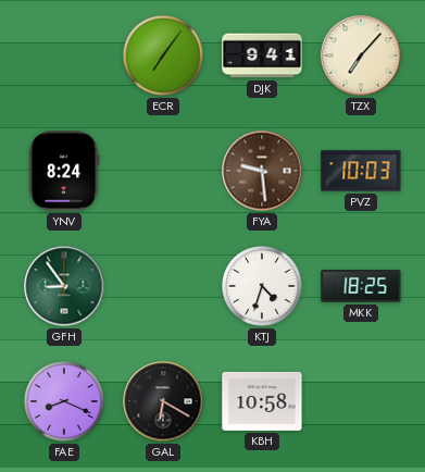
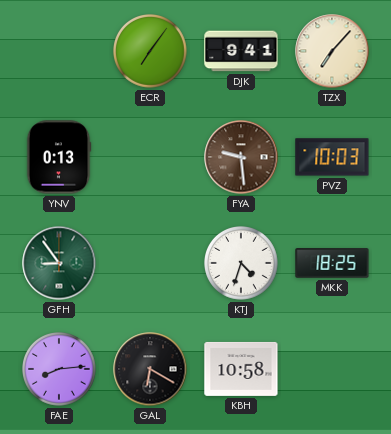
YNV: 8:24 -> 0:13
FAE: 8:19 -> 8:14
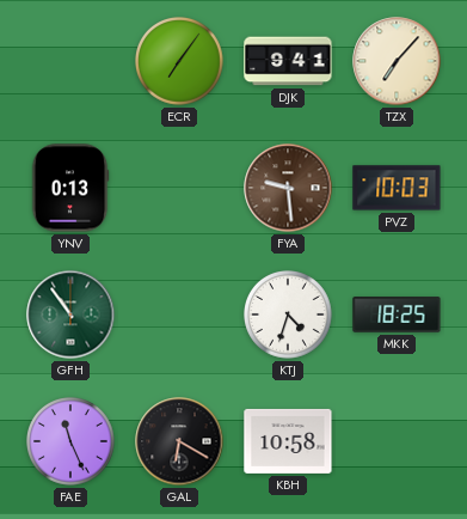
GFH: 8:54 -> 10:54
FAE: 8:14 -> 11:26
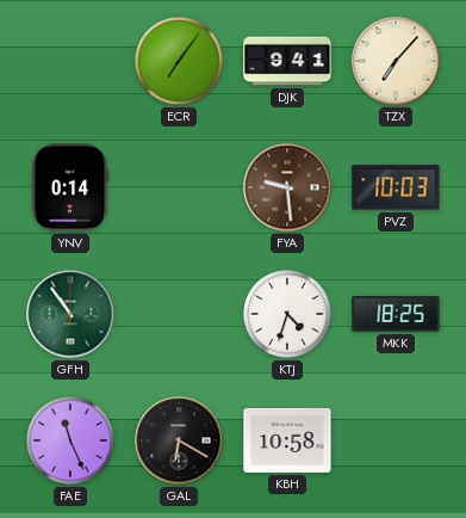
YNV: 0:13 -> 0:14
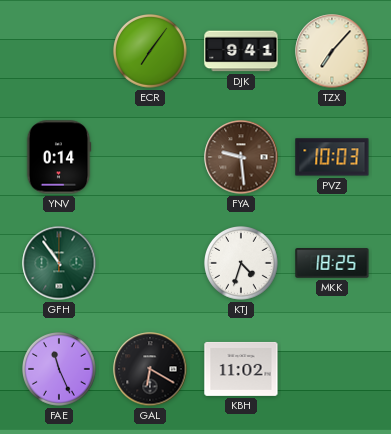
KBH: 10:58 -> 11:02
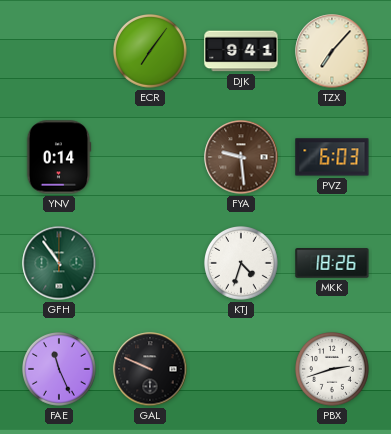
PVZ: 10:03 -> 6:03
MKK: 18:25 -> 18:26
GAL: 6:20 -> 9:49
KBH: 11:02 -> none
PBX: none -> 2:42
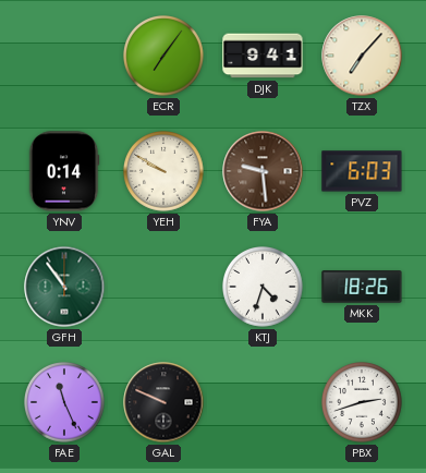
YEH: none -> 9:50
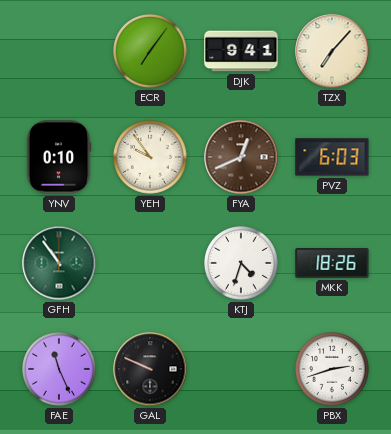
YNV: 0:14 -> 0:10
YEH: 9:50 -> 9:54
FYA: 9:29 -> 12:41
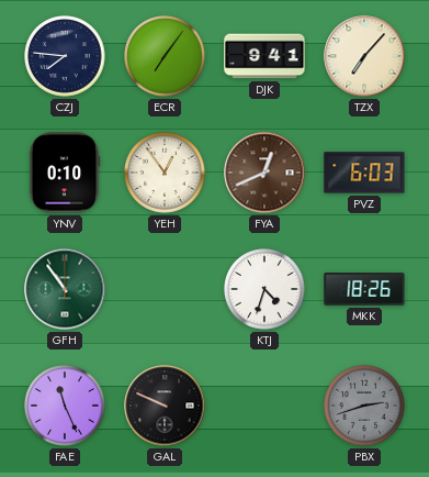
CZJ: none -> 7:46
YEH: 9:54 -> 12:54
PBX dial: white -> grey
